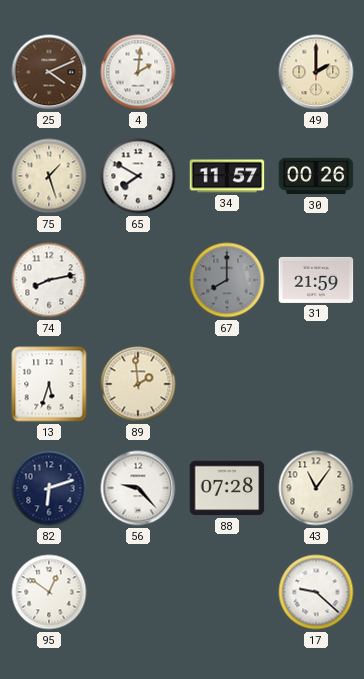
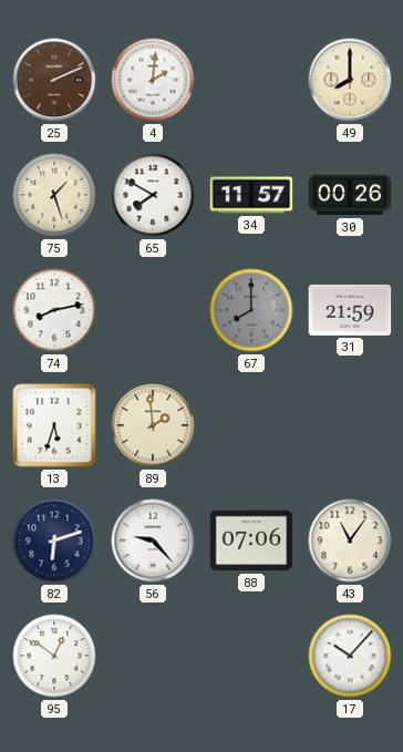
25: 4:11 -> 2:11
49: 2:00 -> 8:00
88: 07:28 -> 07:06
17: 9:22 -> 10:07
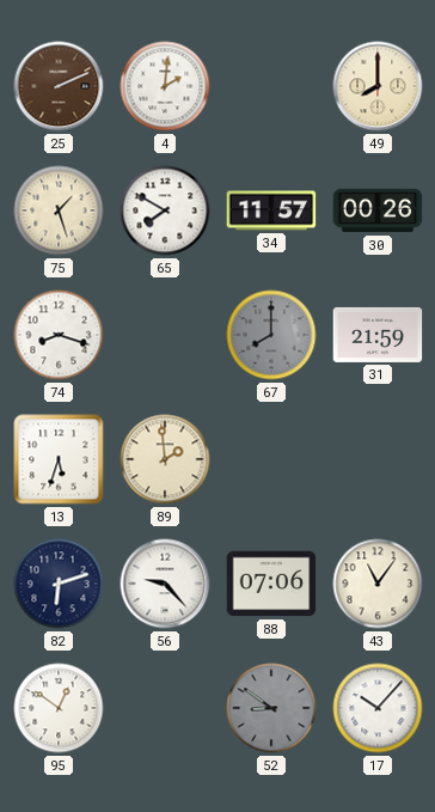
74: 8:13 -> 8:18
52: none -> 8:51
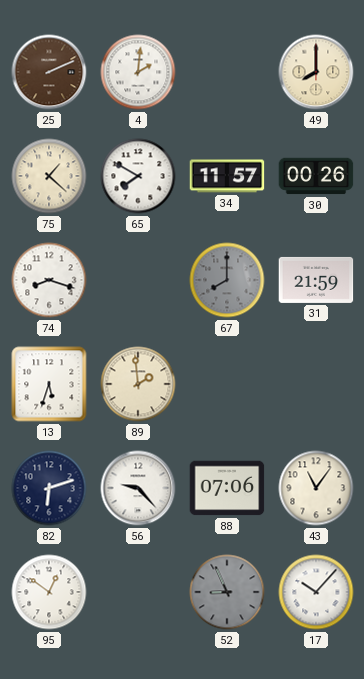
75: 1:27 -> 1:22
52: 8:51 -> 8:56
